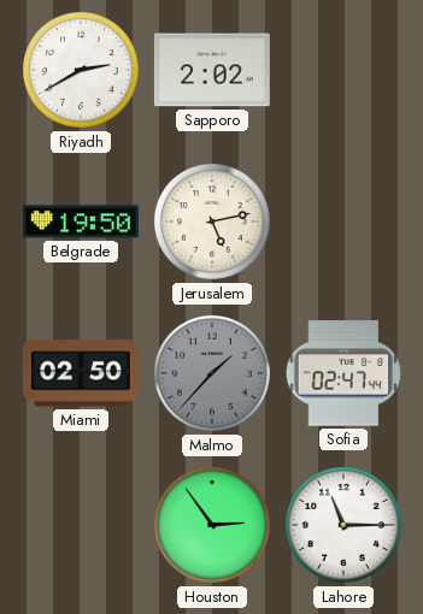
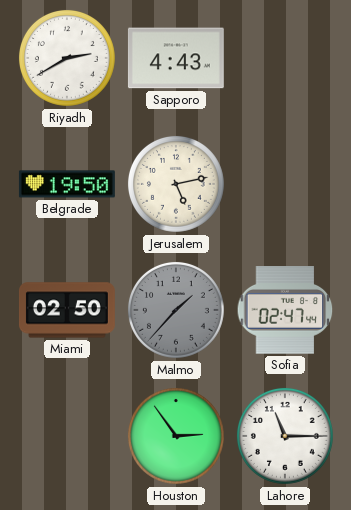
Sapporo: 2:02 -> 4:43
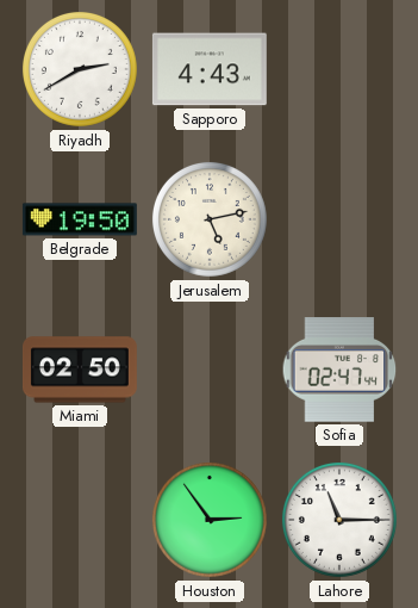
Malmo: 1:37 -> none
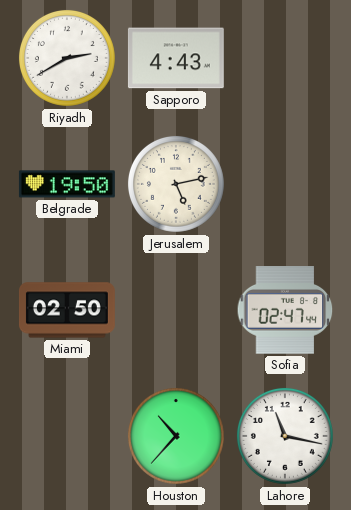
Houston: 2:54 -> 10:37
Lahore: 11:15 -> 11:17
